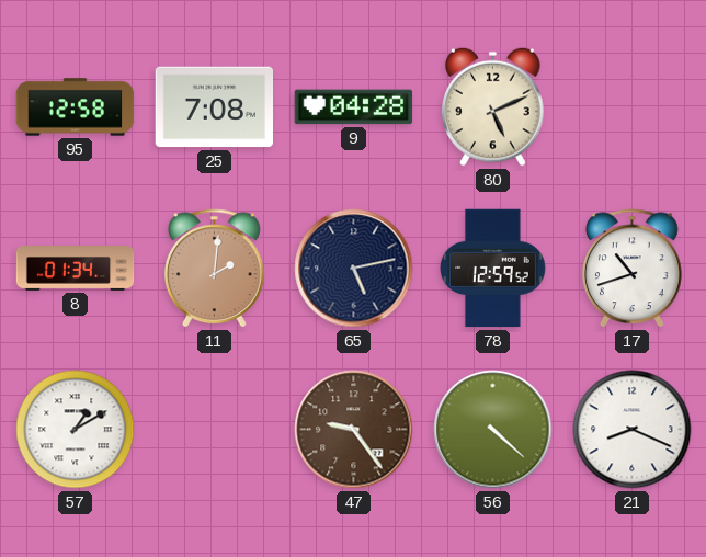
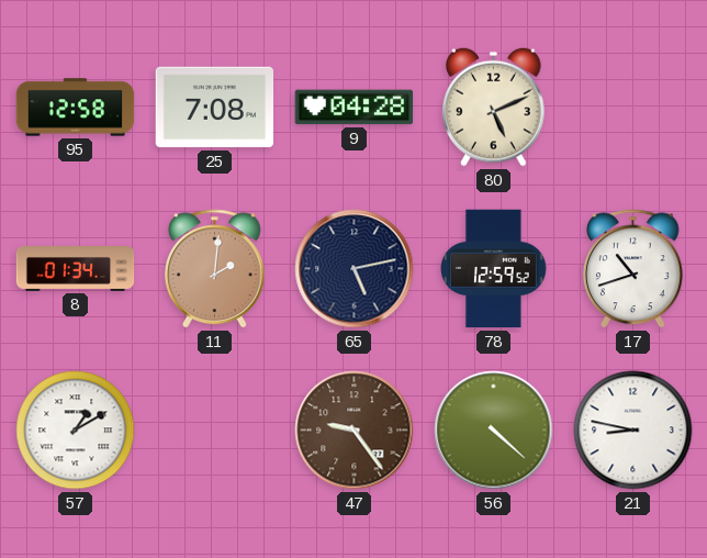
21: 8:19 -> 8:47
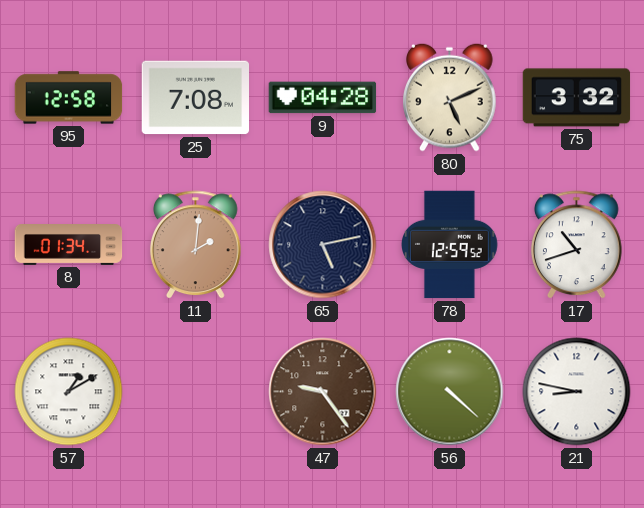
75: none -> 3:32
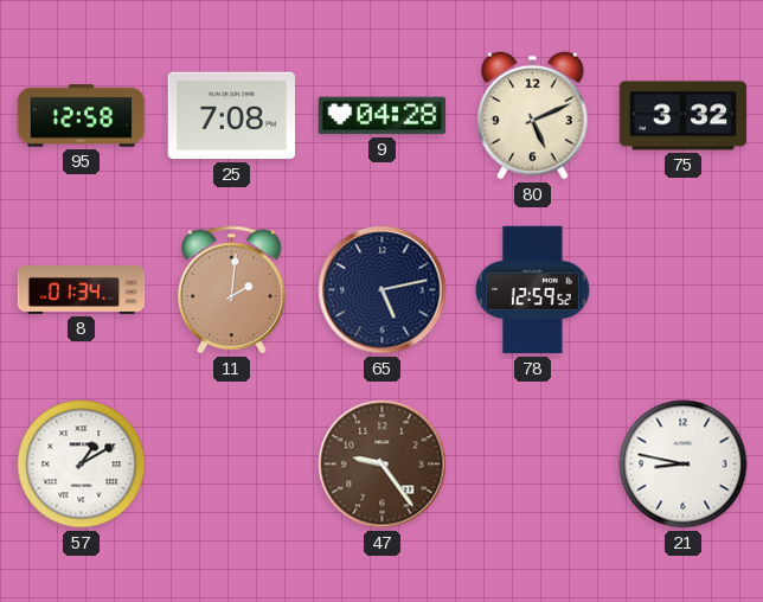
17: 10:42 -> none
56: 4:22 -> none
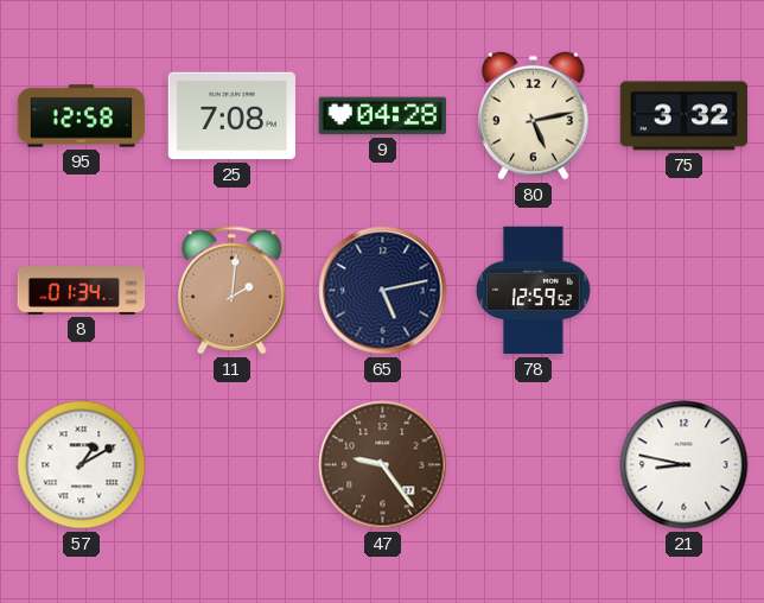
80: 5:11 -> 5:13
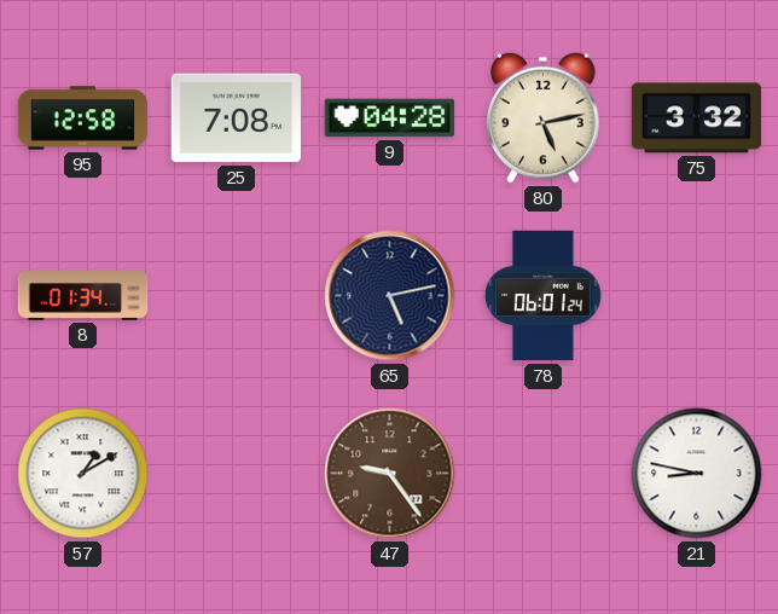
11: 2:01 -> none
78: 12:59 -> 06:01
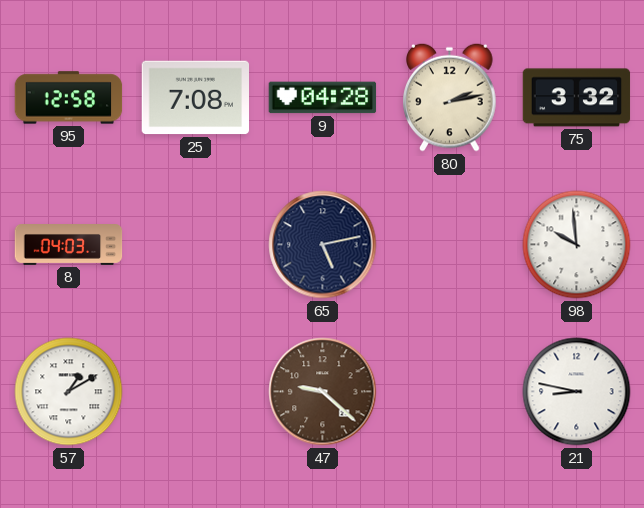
80: 5:13 -> 2:13
8: 01:34 -> 04:03
78: 06:01 -> none
98: none -> 9:59
47: 9:24 -> 9:22
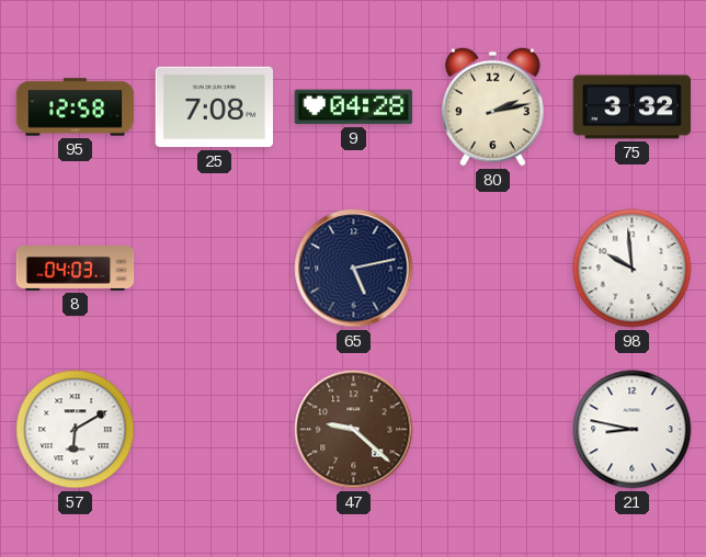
57: 1:10 -> 6:10
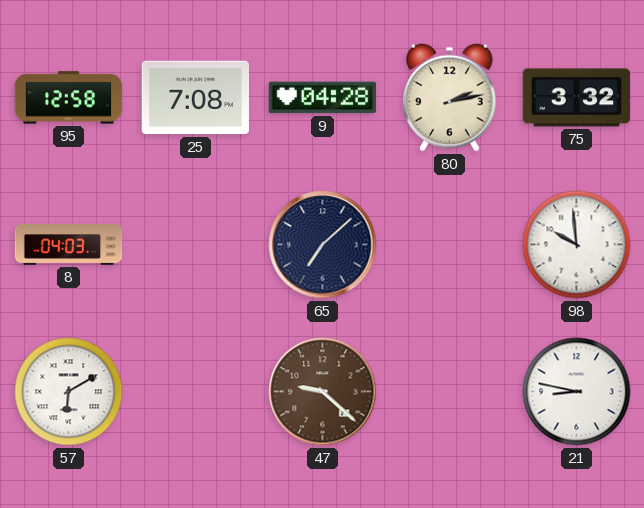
65: 5:13 -> 7:08
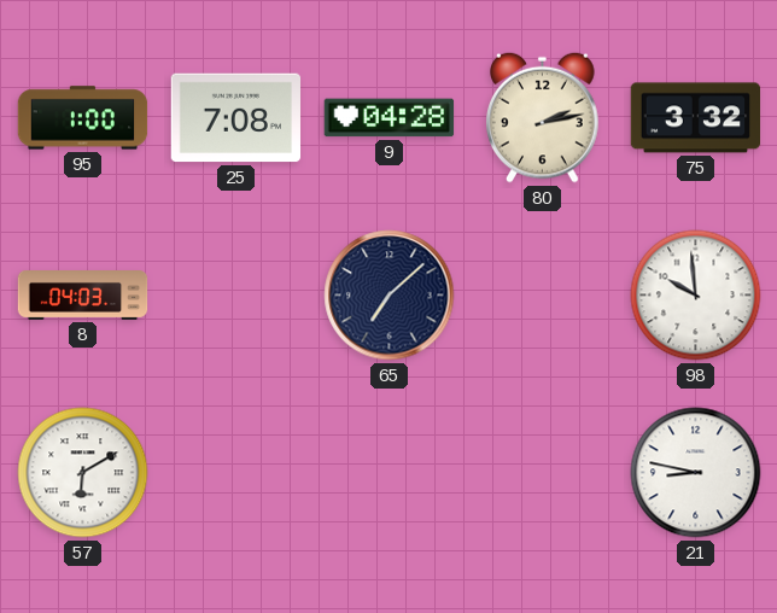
95: 12:58 -> 1:00
47: 9:22 -> none
